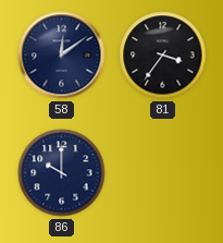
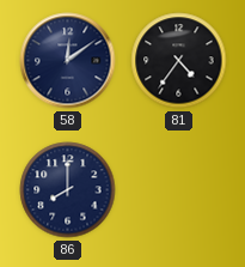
81: 3:36 -> 4:36
86: 10:00 -> 8:00
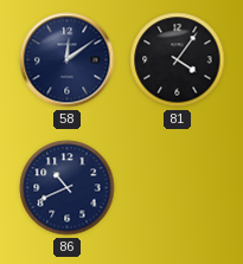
81: 4:36 -> 4:06
86: 8:00 -> 10:41
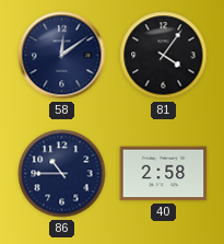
86: 10:41 -> 10:45
40: none -> 2:58
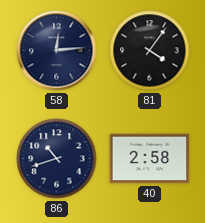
58: 12:09 -> 12:14
86: 10:45 -> 10:42
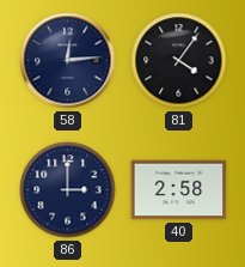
86: 10:42 -> 3:00
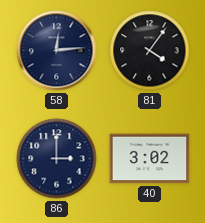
40: 2:58 -> 3:02
